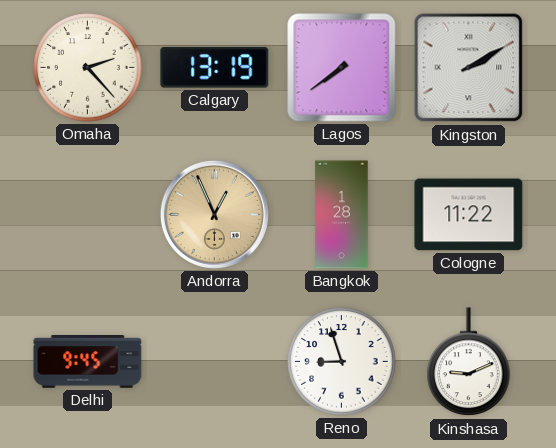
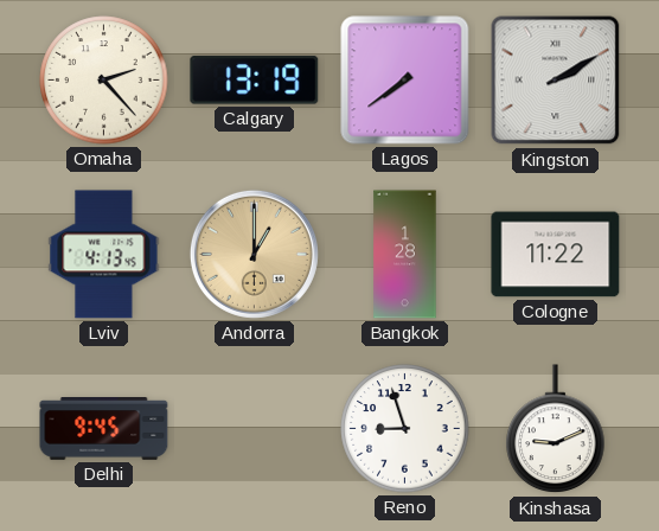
Lviv: none -> 4:13
Andorra: 12:56 -> 1:00
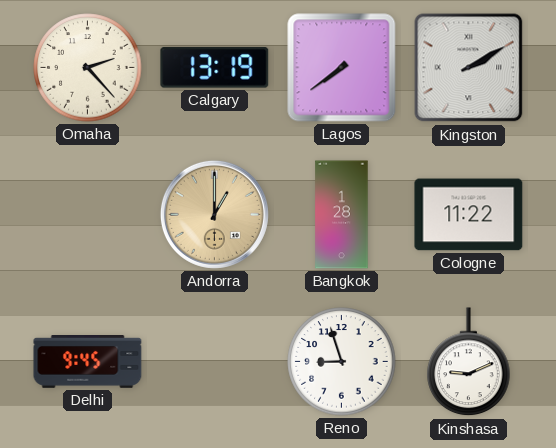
Lviv: 4:13 -> none
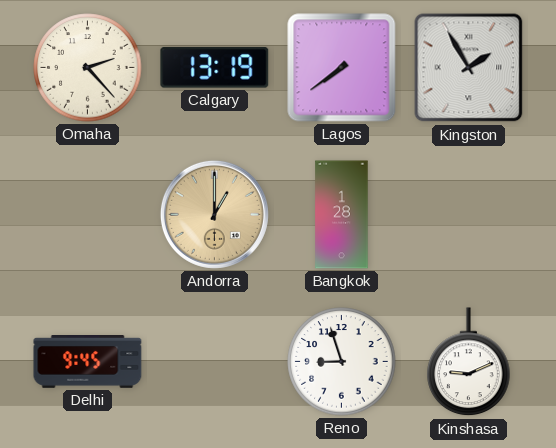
Kingston: 2:10 -> 1:55
Cologne: 11:22 -> none
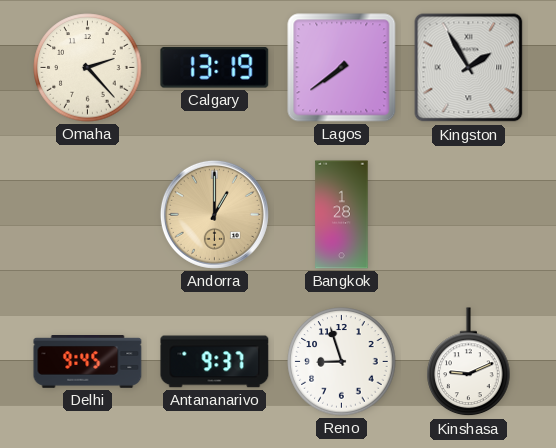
Antananarivo: none -> 9:37
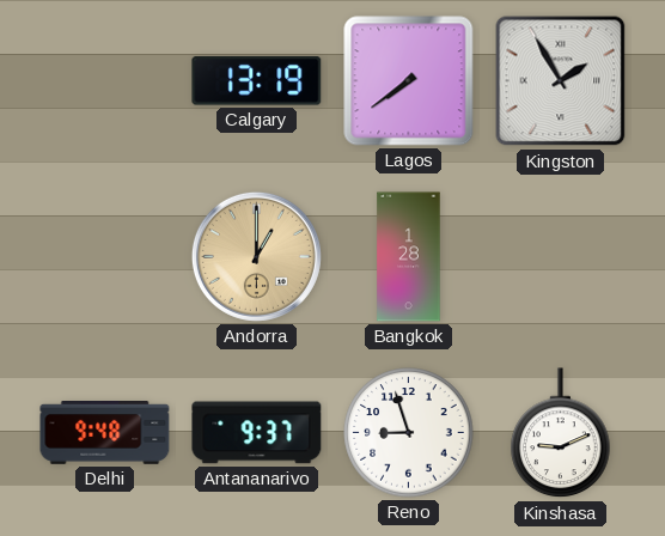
Omaha: 2:23 -> none
Delhi: 9:45 -> 9:48
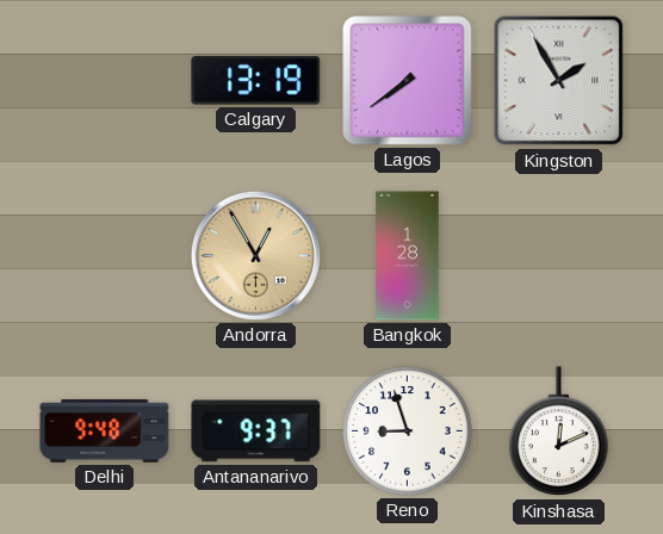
Andorra: 1:00 -> 12:55
Kinshasa: 9:11 -> 12:11
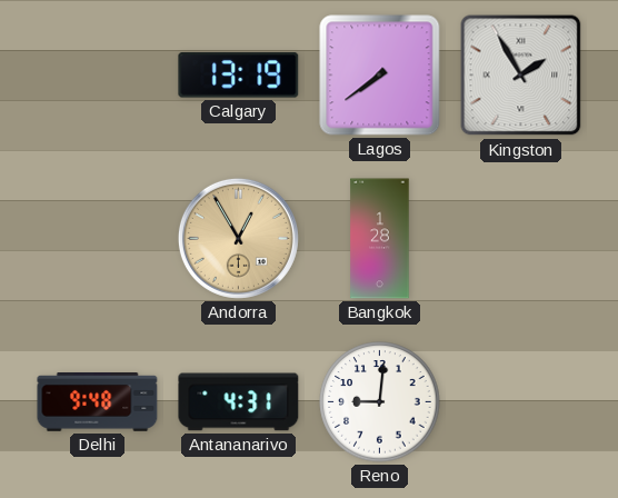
Antananarivo: 9:37 -> 4:31
Reno: 8:57 -> 9:01
Kinshasa: 12:11 -> none
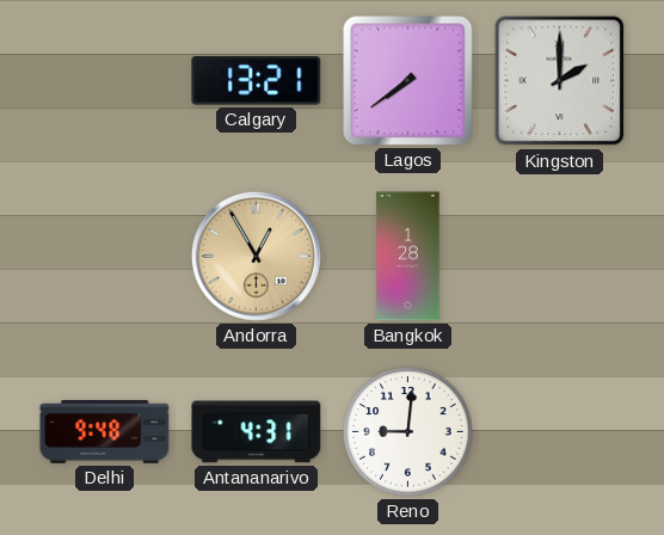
Calgary: 13:19 -> 13:21
Kingston: 1:55 -> 2:00
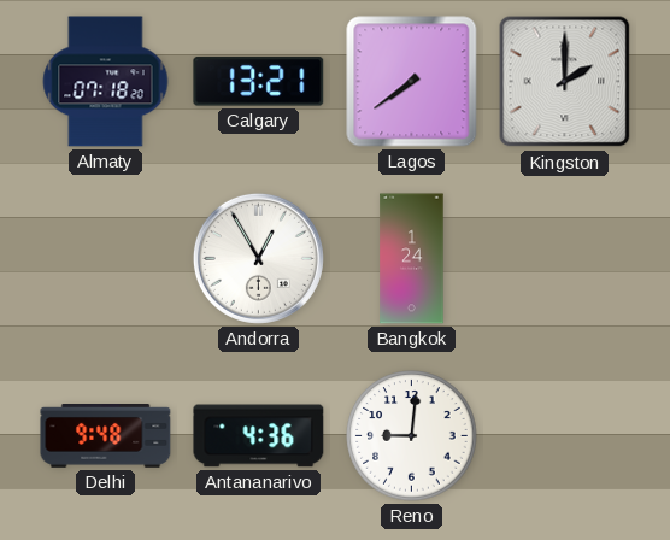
Almaty: none -> 07:18
Andorra dial: champagne -> white
Bangkok: 1:28 -> 1:24
Antananarivo: 4:31 -> 4:36
